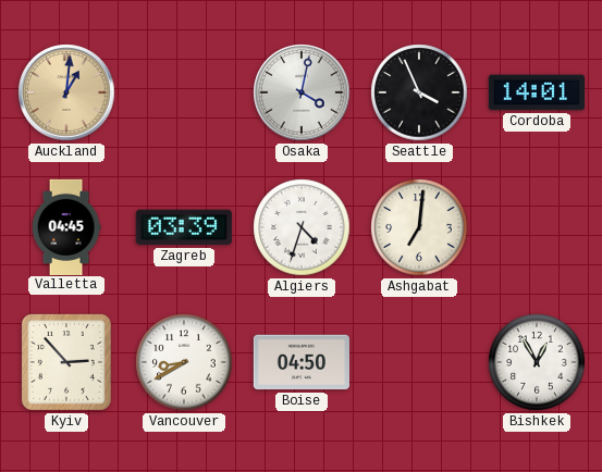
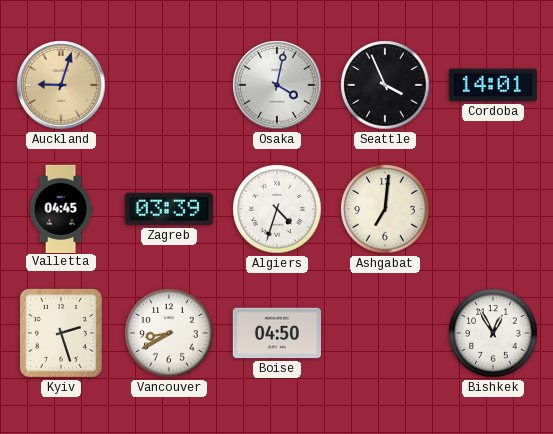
Auckland: 1:01 -> 9:03
Kyiv: 2:53 -> 2:27
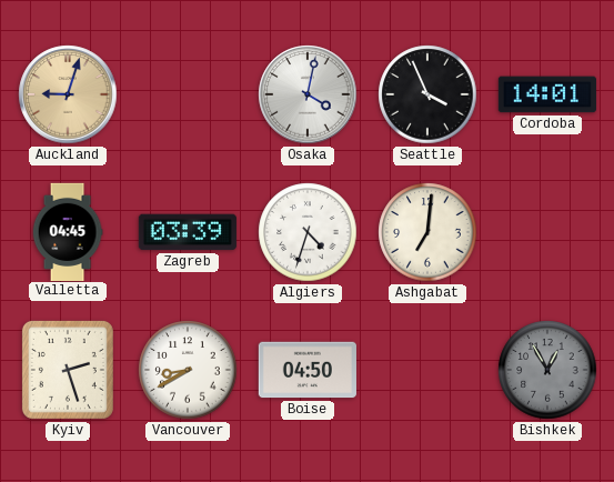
Bishkek dial: white -> grey
